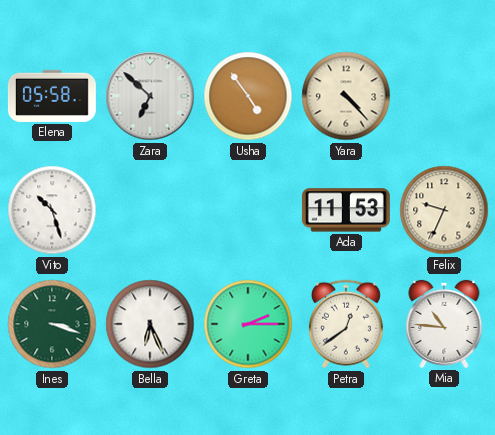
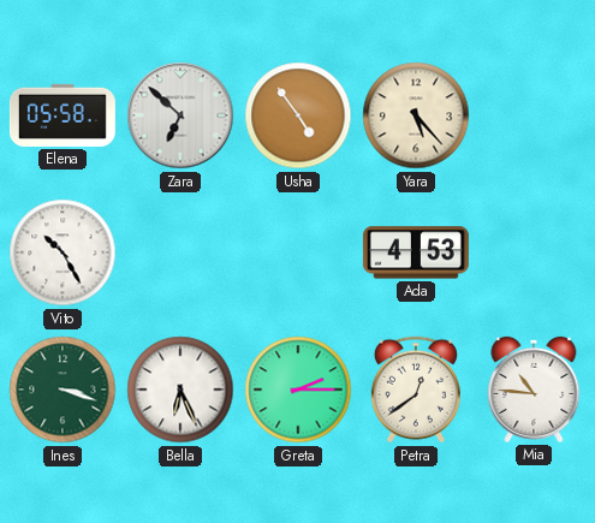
Yara: 4:23 -> 5:23
Vito: 10:27 -> 10:25
Ada: 11:53 -> 4:53
Felix: 9:34 -> none
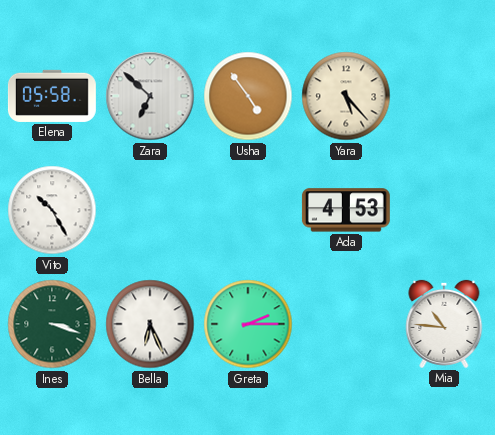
Petra: 12:39 -> none
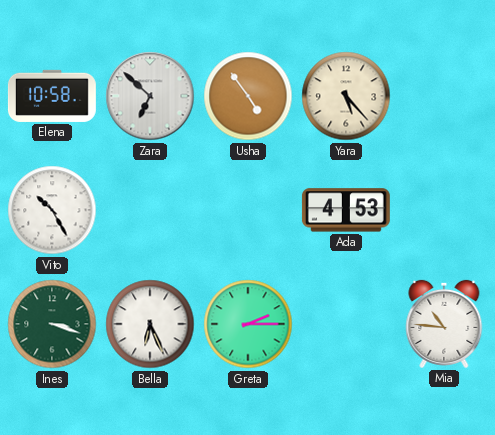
Elena: 05:58 -> 10:58
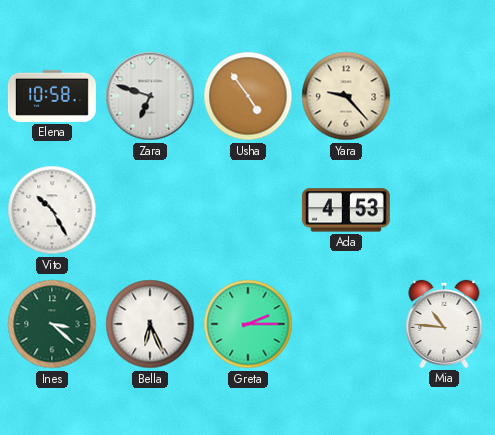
Zara: 6:52 -> 6:48
Yara: 5:23 -> 9:23
Ines: 3:18 -> 3:22
